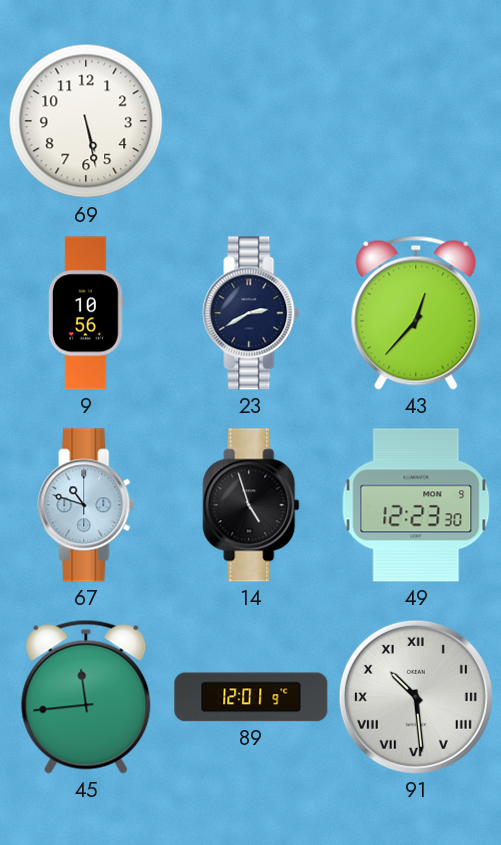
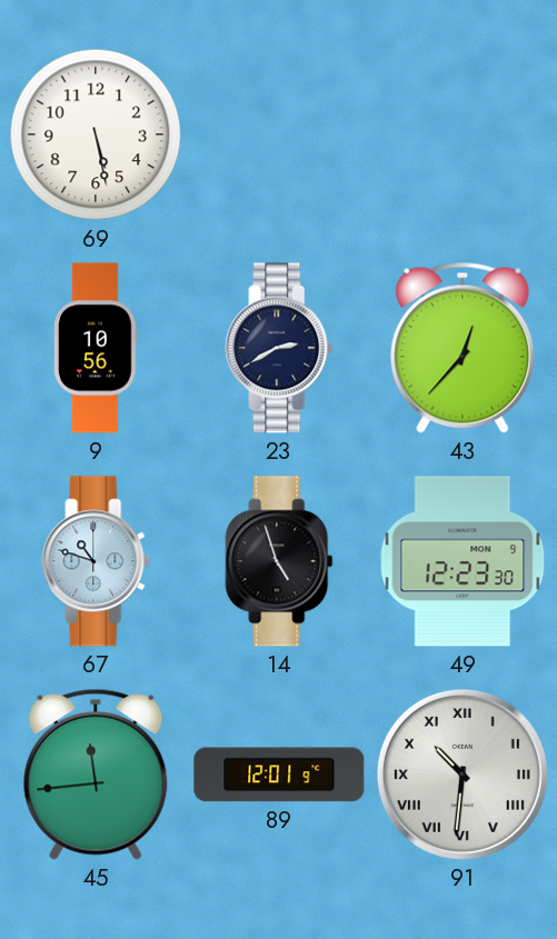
91: 10:29 -> 10:31
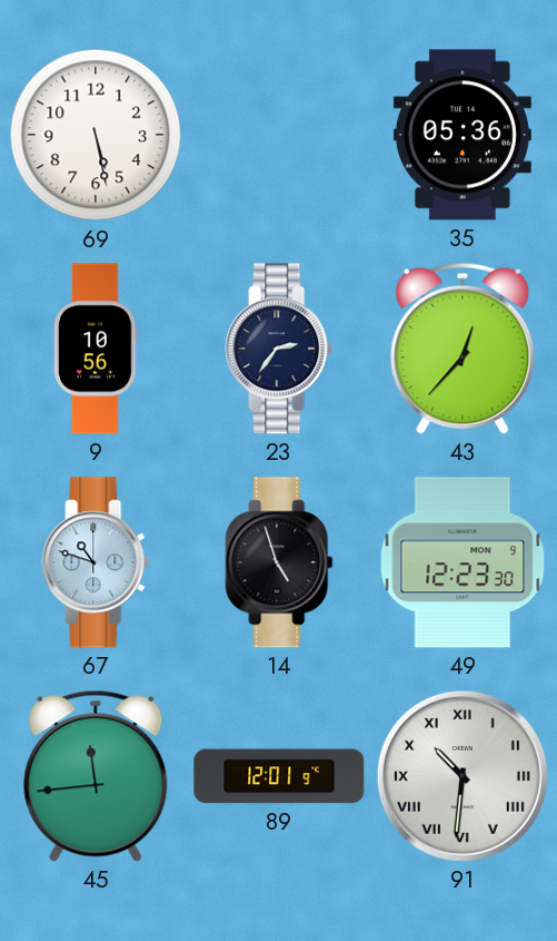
35: none -> 05:36
23: 2:40 -> 2:36
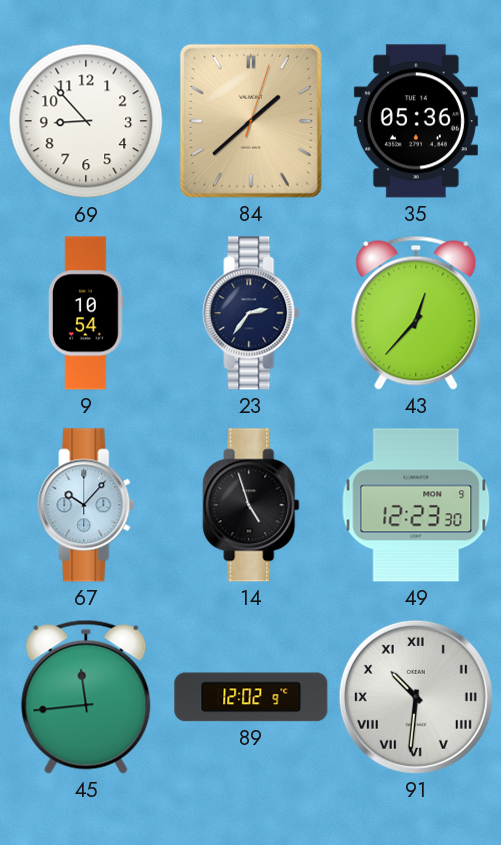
69: 5:28 -> 8:53
84: none -> 1:38
9: 10:56 -> 10:54
67: 10:48 -> 10:07
89: 12:01 -> 12:02
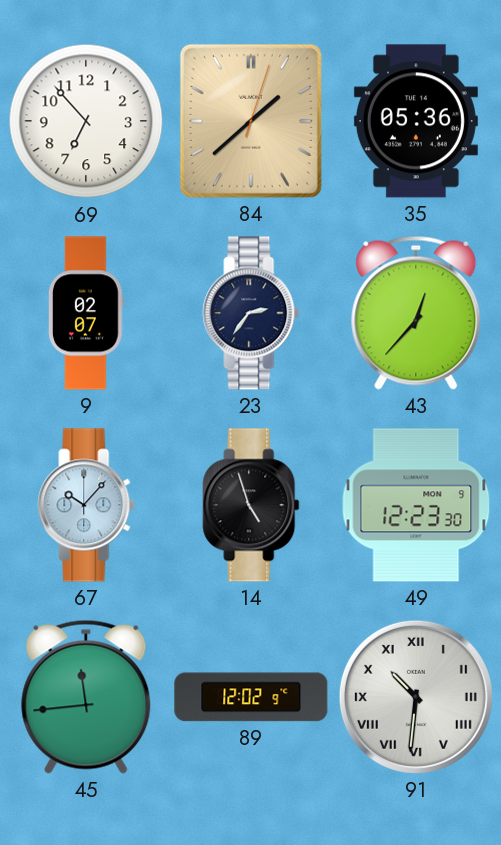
69: 8:53 -> 6:53
9: 10:54 -> 02:07
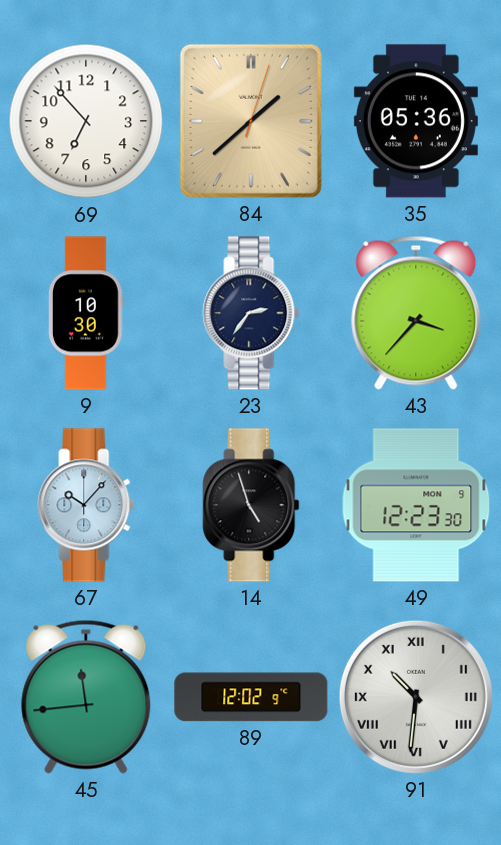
9: 02:07 -> 10:30
43: 12:37 -> 3:37
